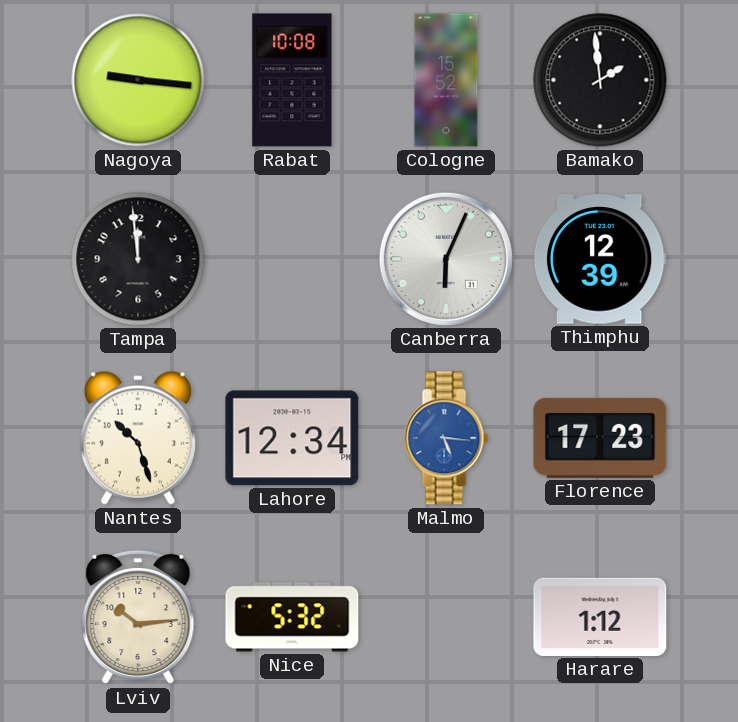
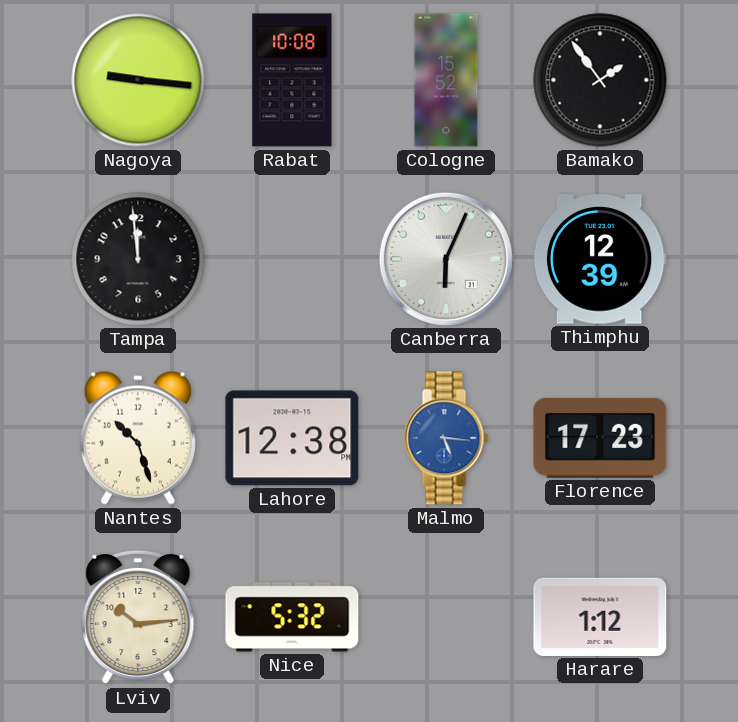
Bamako: 1:59 -> 1:54
Lahore: 12:34 -> 12:38
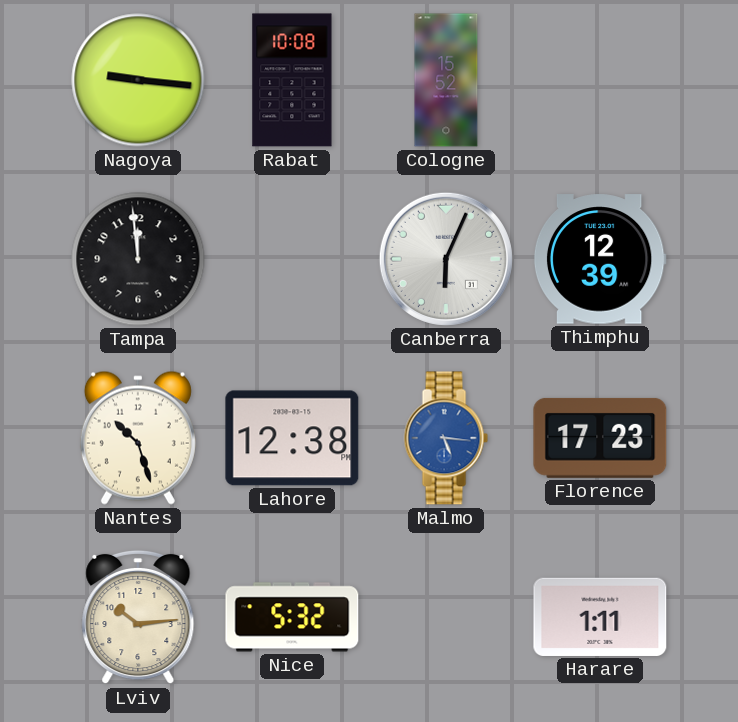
Bamako: 1:54 -> none
Harare: 1:12 -> 1:11
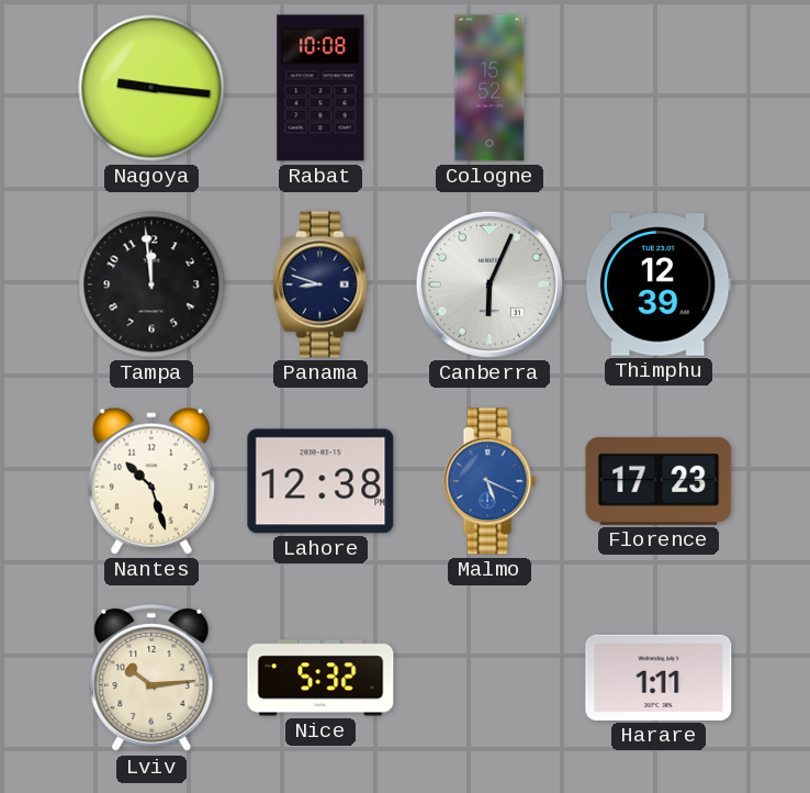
Panama: none -> 8:48
Malmo: 5:16 -> 5:19
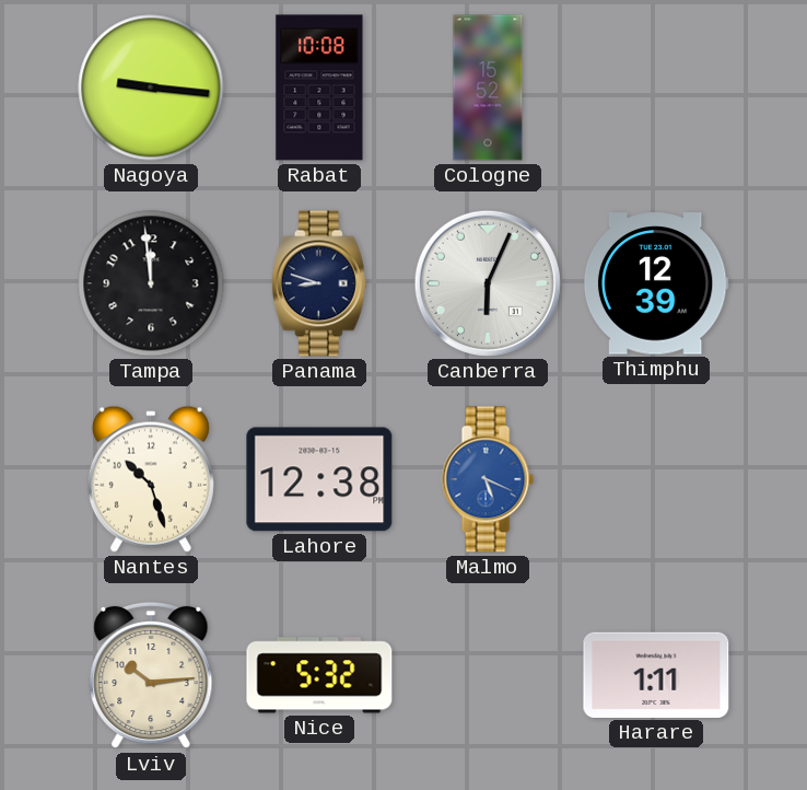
Florence: 17:23 -> none
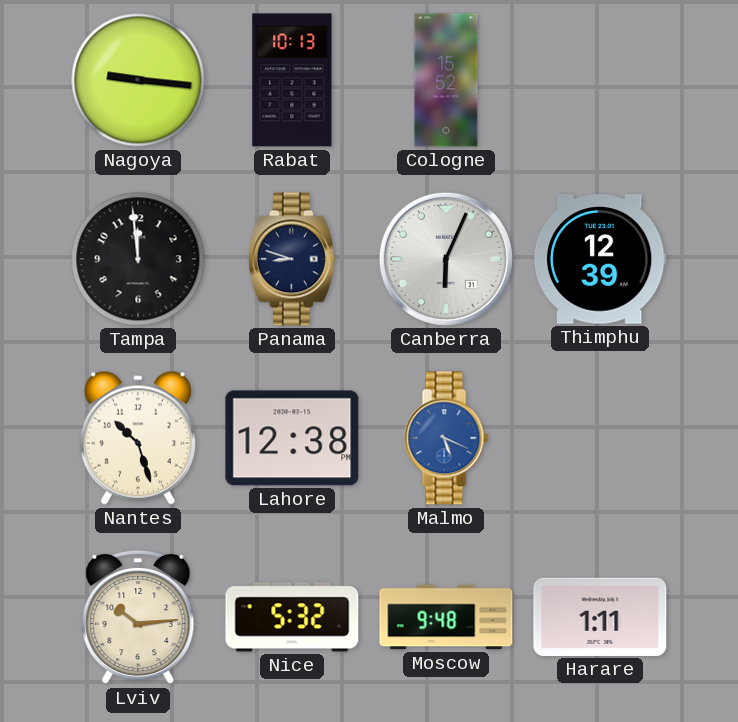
Rabat: 10:08 -> 10:13
Moscow: none -> 9:48
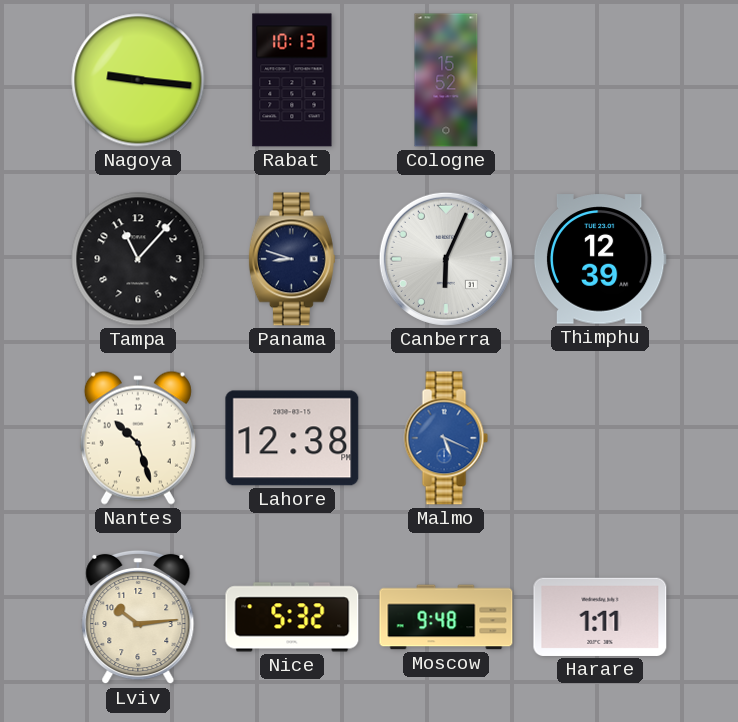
Tampa: 11:59 -> 11:07
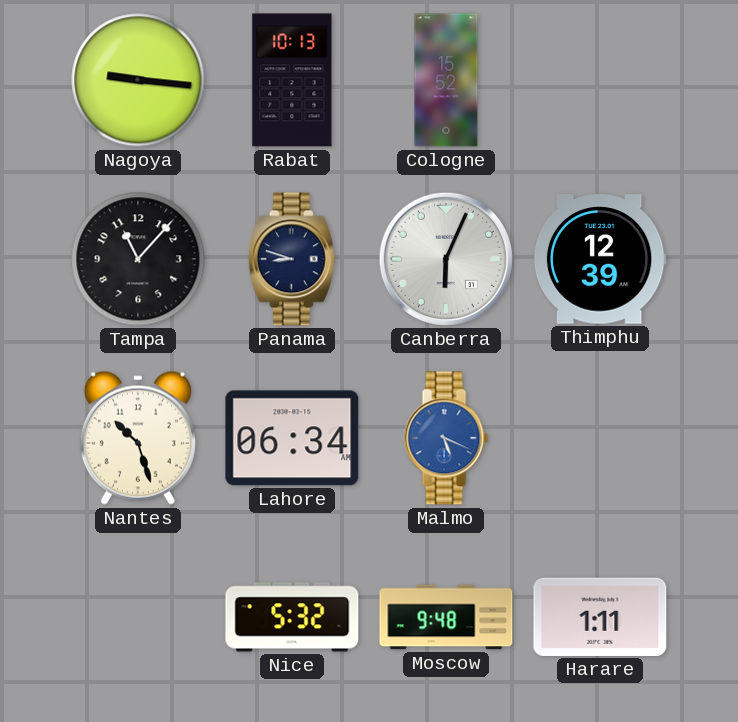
Lahore: 12:38 -> 06:34
Lviv: 10:14 -> none
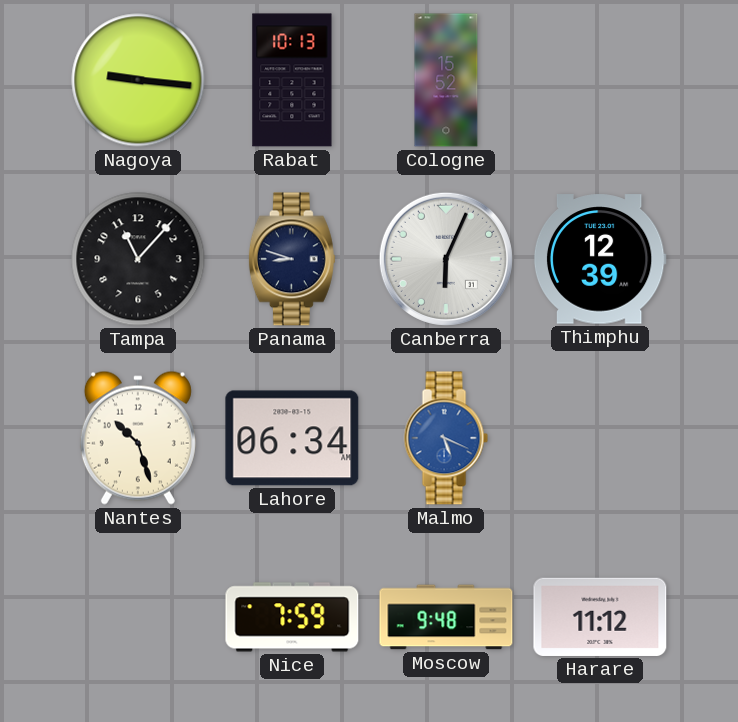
Nice: 5:32 -> 7:59
Harare: 1:11 -> 11:12
